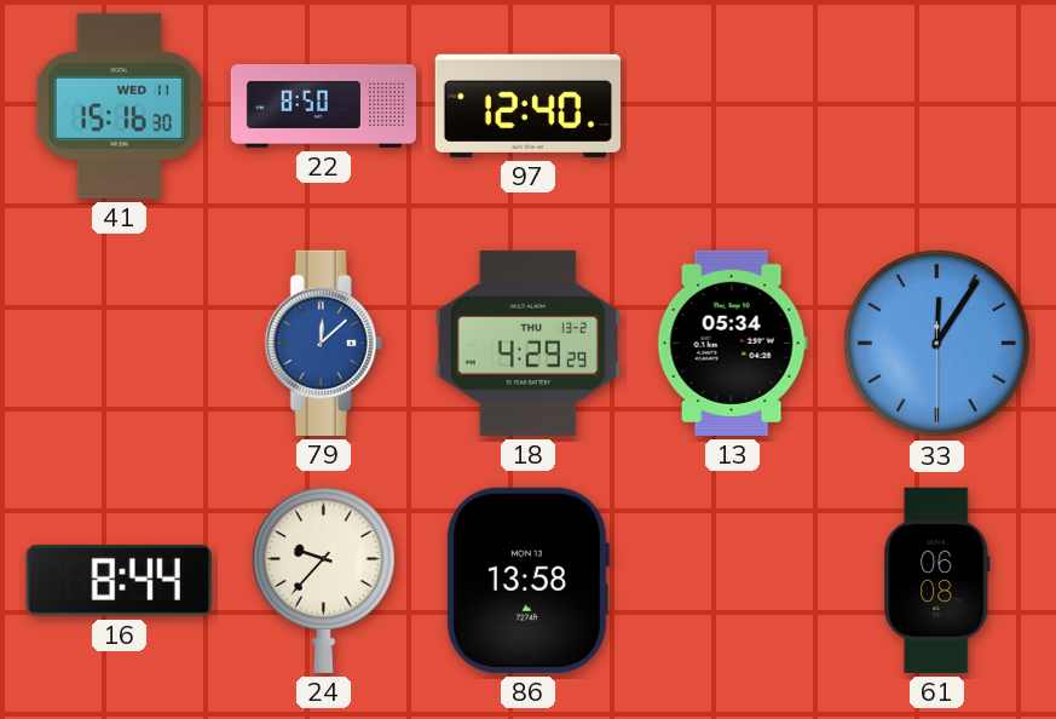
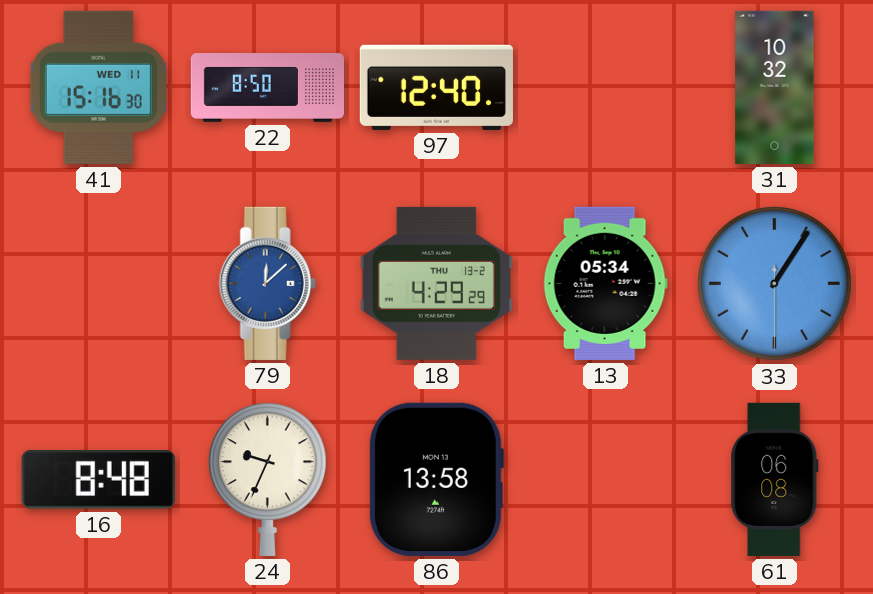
31: none -> 10:32
33: 12:05 -> 1:05
16: 8:44 -> 8:48
24: 9:37 -> 9:34
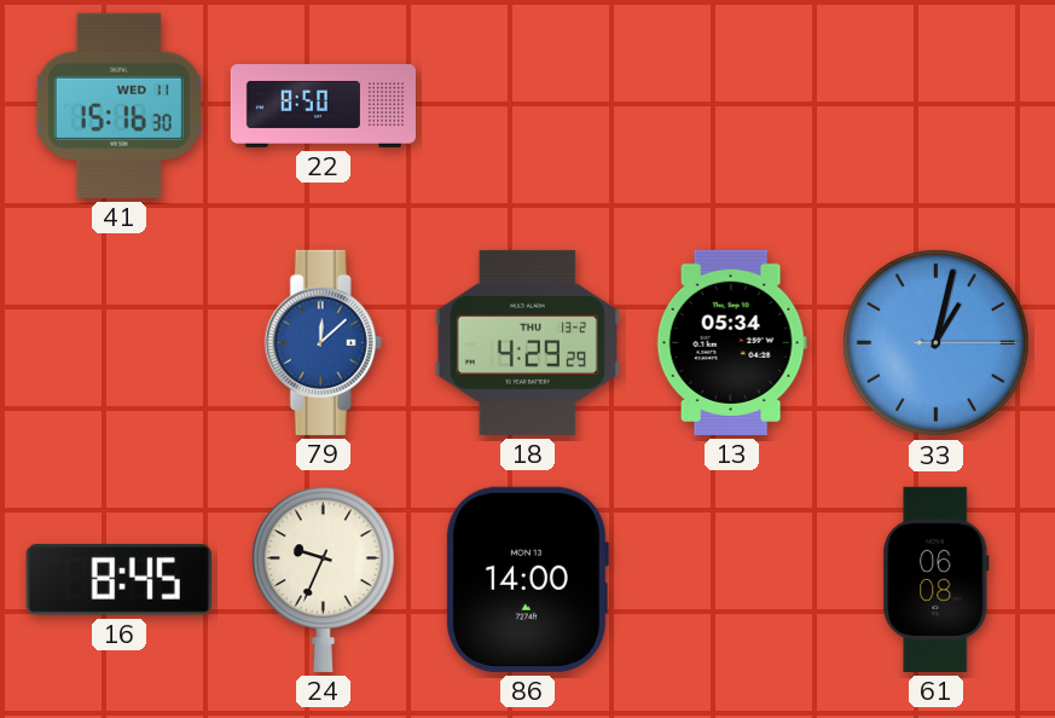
97: 12:40 -> none
31: 10:32 -> none
33: 1:05 -> 1:02
16: 8:48 -> 8:45
86: 13:58 -> 14:00
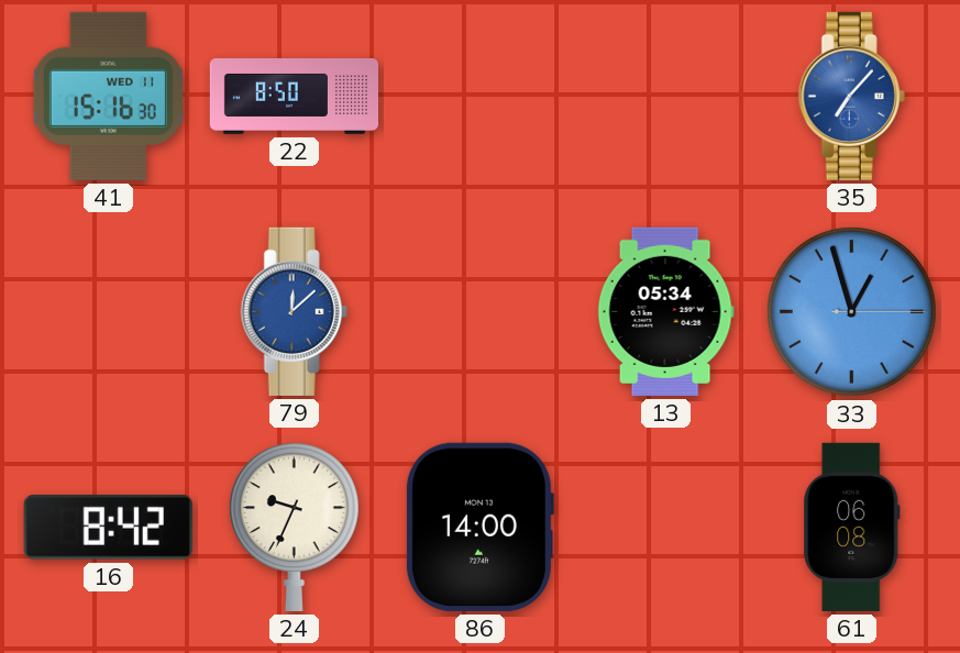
35: none -> 7:07
18: 4:29 -> none
33: 1:02 -> 12:57
16: 8:45 -> 8:42
